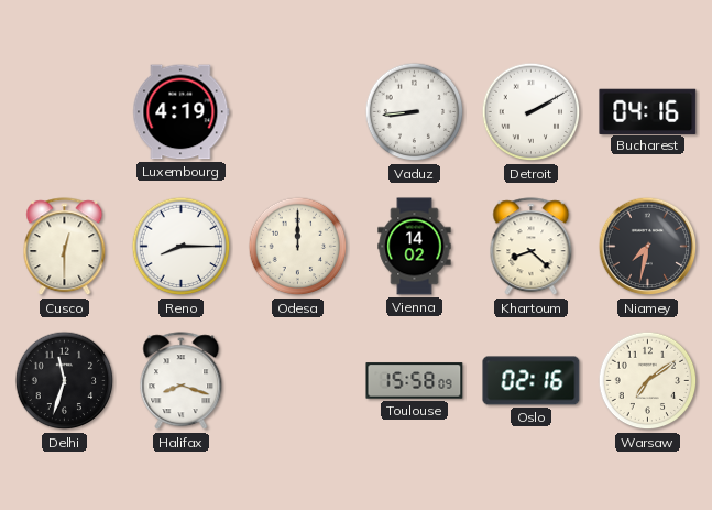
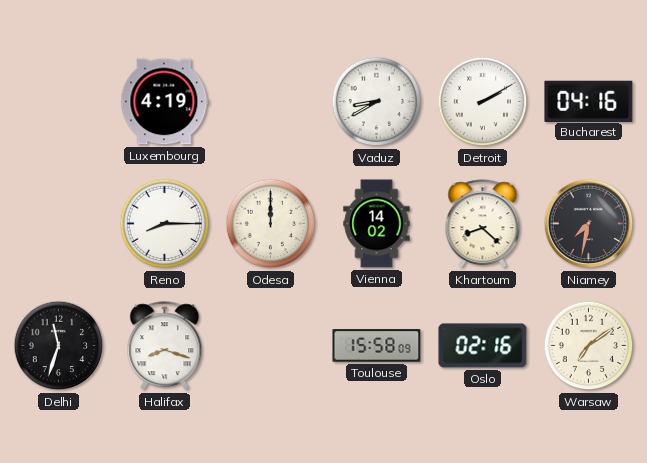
Vaduz: 8:44 -> 8:40
Cusco: 12:30 -> none
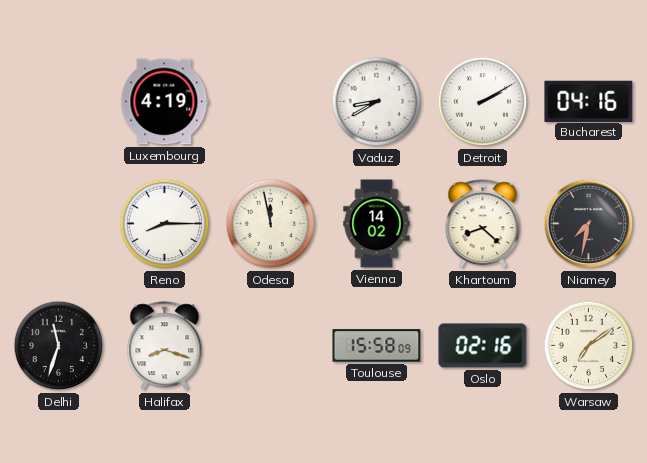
Odesa: 12:00 -> 11:58
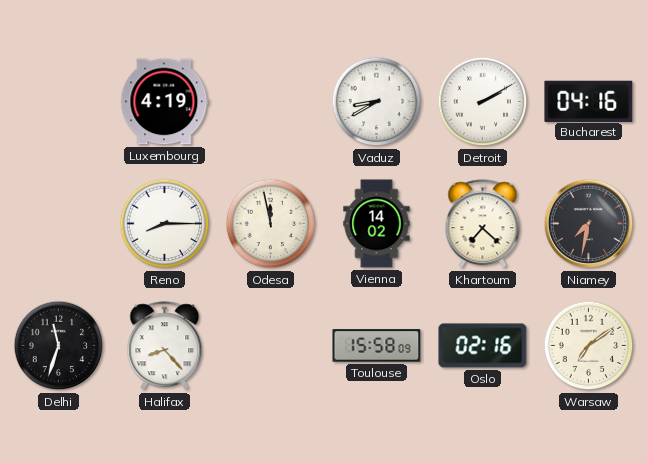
Khartoum: 8:22 -> 7:22
Halifax: 8:18 -> 8:23
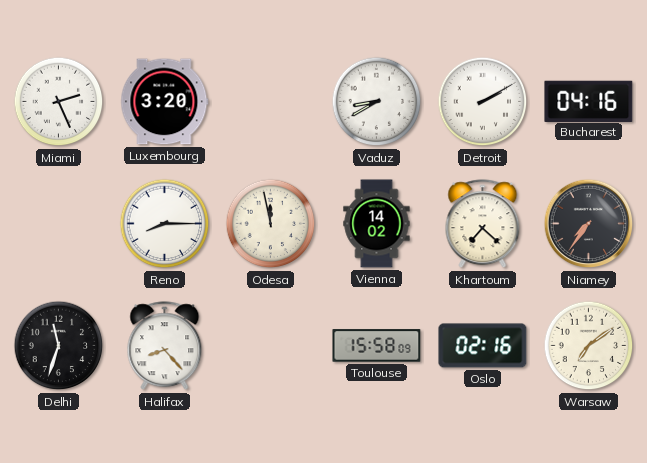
Miami: none -> 2:26
Luxembourg: 4:19 -> 3:20
Niamey: 7:32 -> 7:36
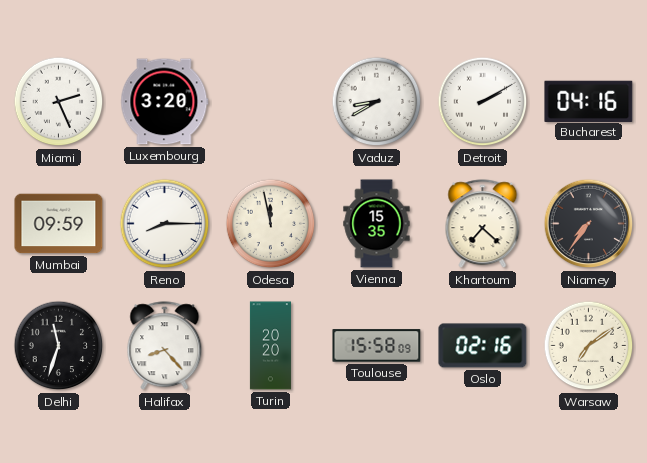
Mumbai: none -> 09:59
Vienna: 14:02 -> 15:35
Turin: none -> 20:20
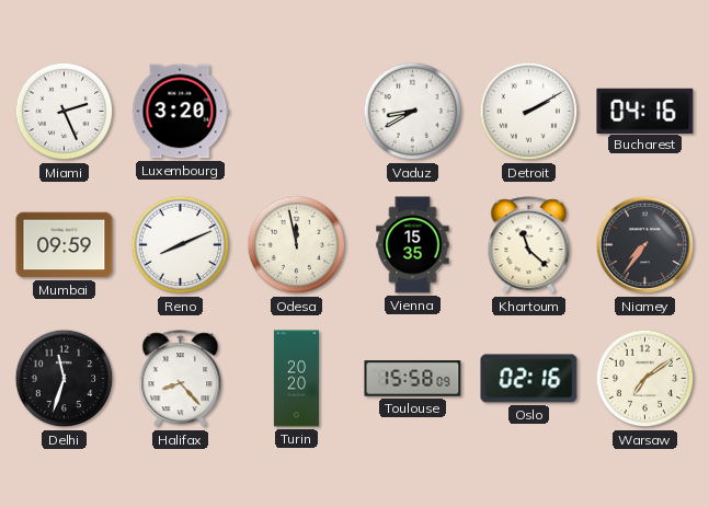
Reno: 8:15 -> 8:11
Khartoum: 7:22 -> 11:22
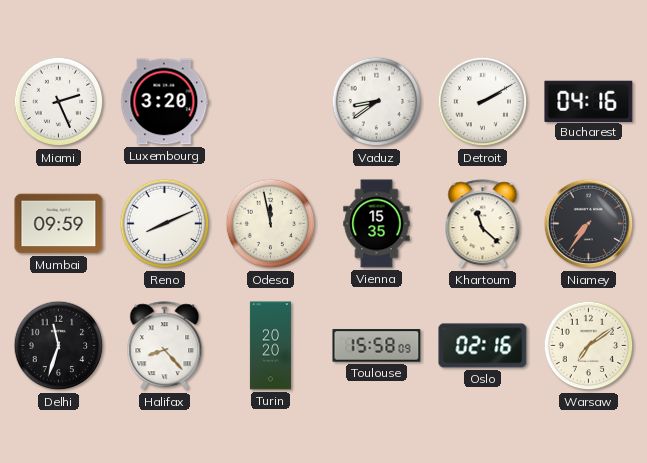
Vaduz: 8:40 -> 8:39
